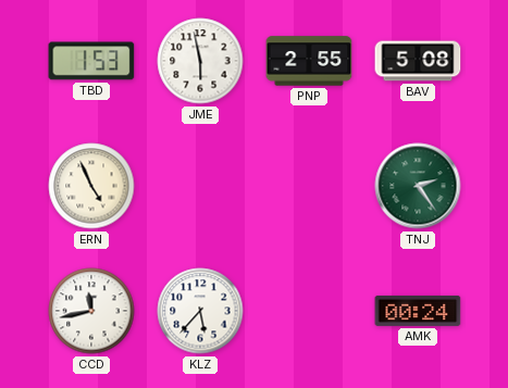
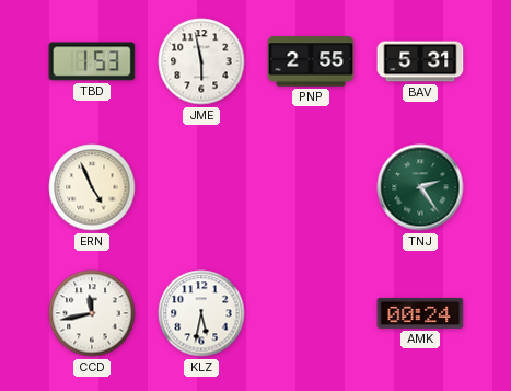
BAV: 5:08 -> 5:31
KLZ: 5:37 -> 5:32
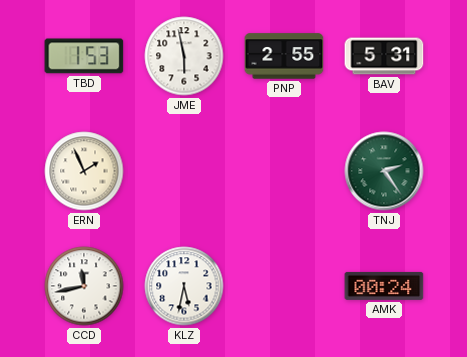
ERN: 4:56 -> 1:56
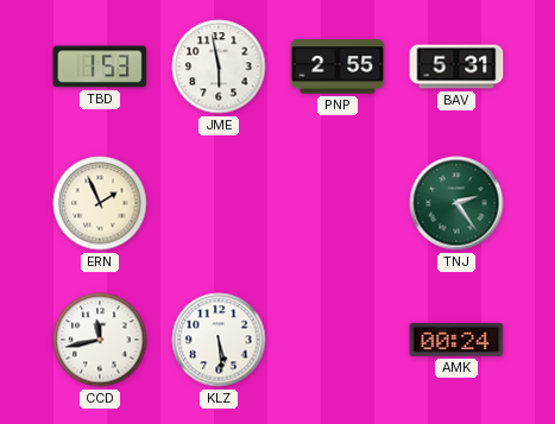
KLZ: 5:32 -> 5:29
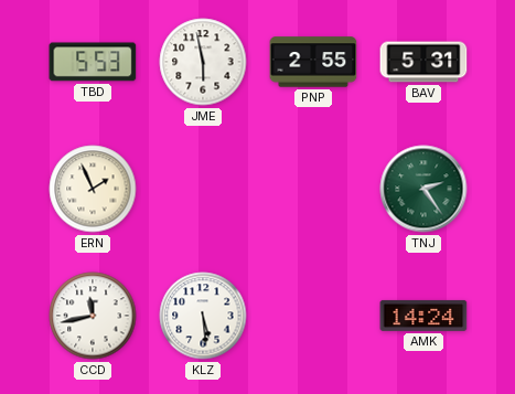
TBD: 1:53 -> 5:53
AMK: 00:24 -> 14:24
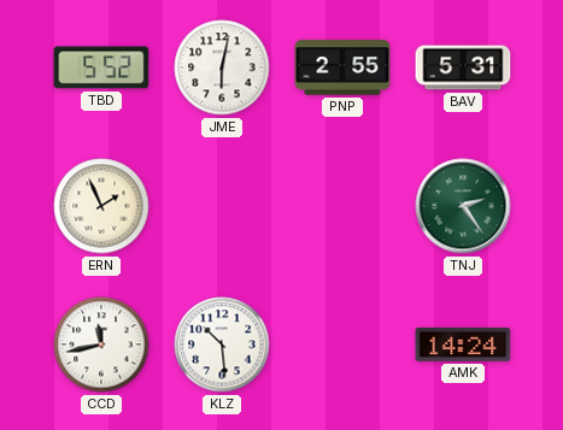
TBD: 5:53 -> 5:52
JME: 5:58 -> 6:02
KLZ: 5:29 -> 10:29
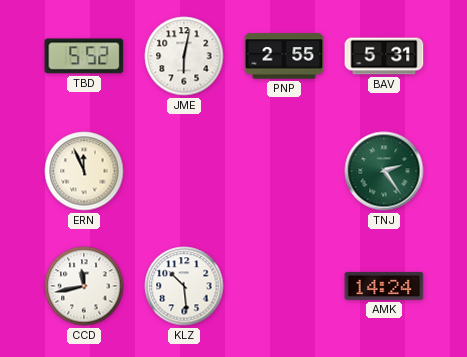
ERN: 1:56 -> 11:56
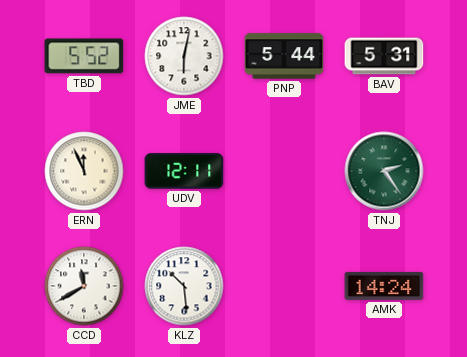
PNP: 2:55 -> 5:44
UDV: none -> 12:11
CCD: 11:43 -> 11:40
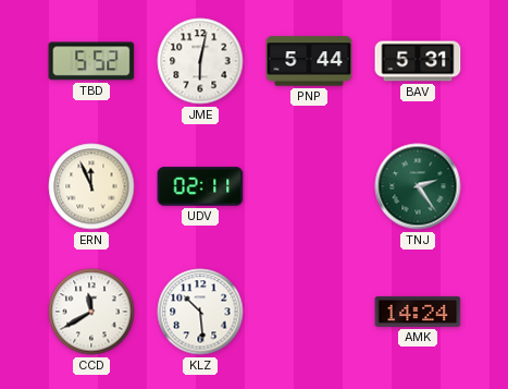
UDV: 12:11 -> 02:11
